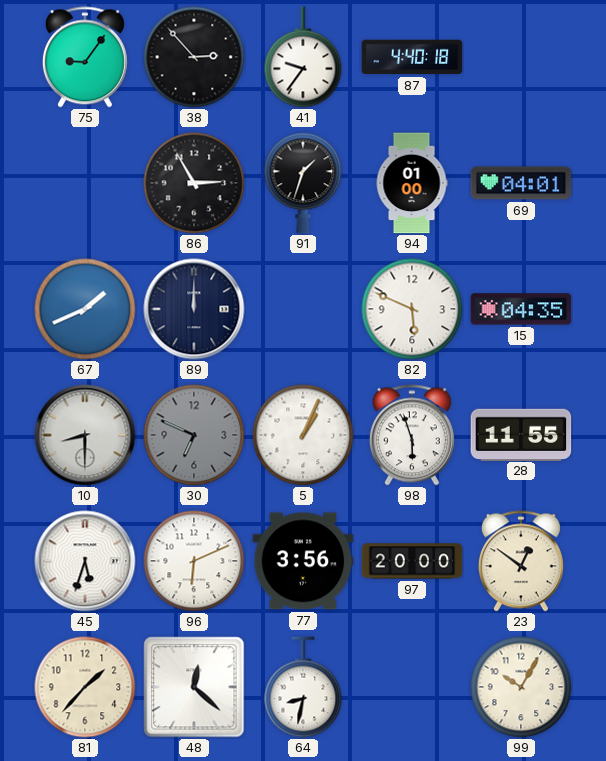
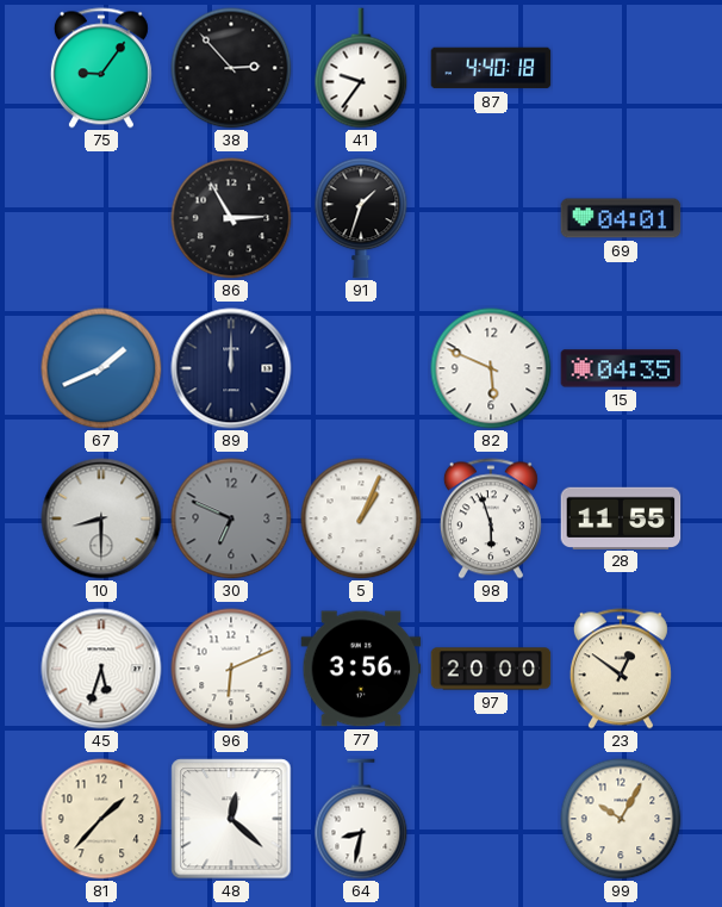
94: 01:00 -> none
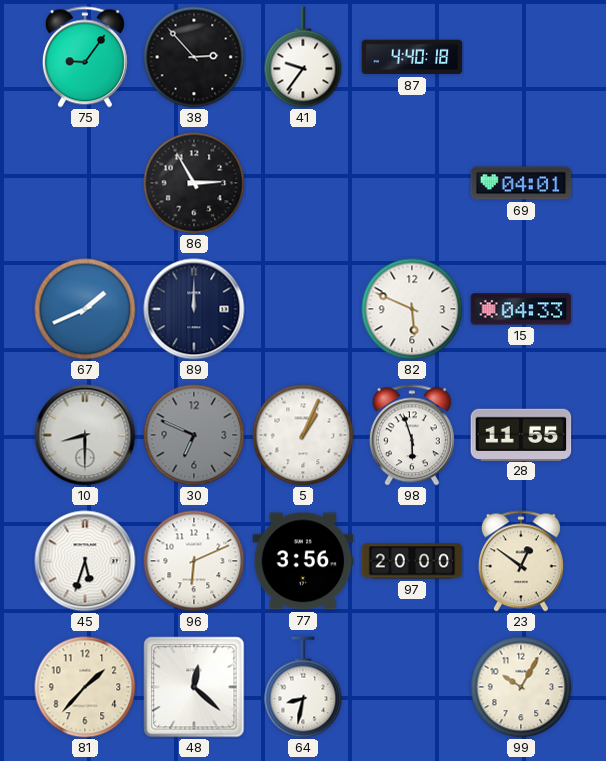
91: 1:33 -> none
15: 04:35 -> 04:33
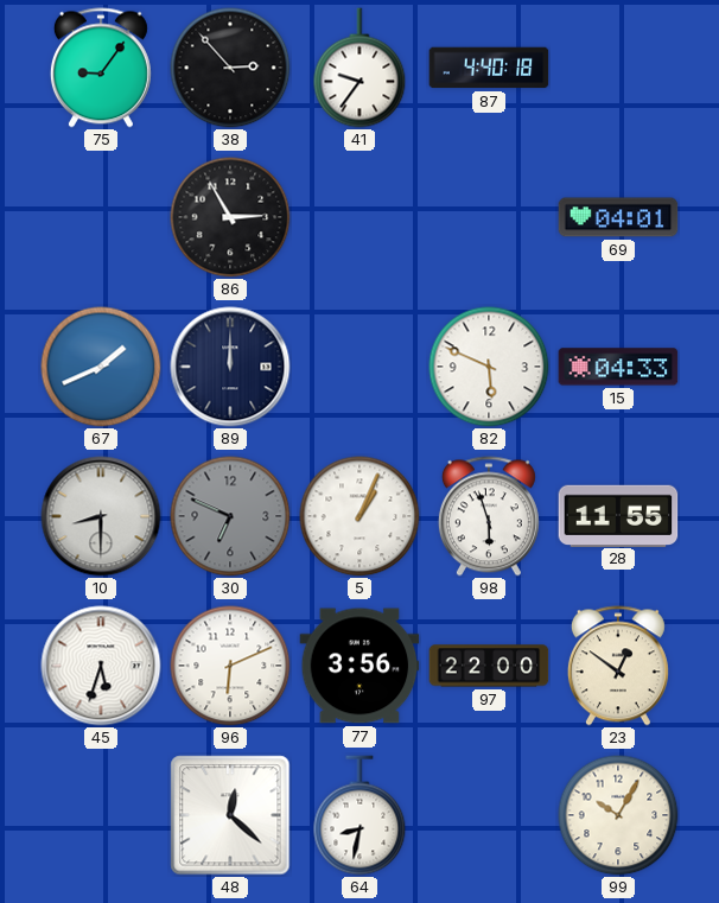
97: 20:00 -> 22:00
81: 1:37 -> none
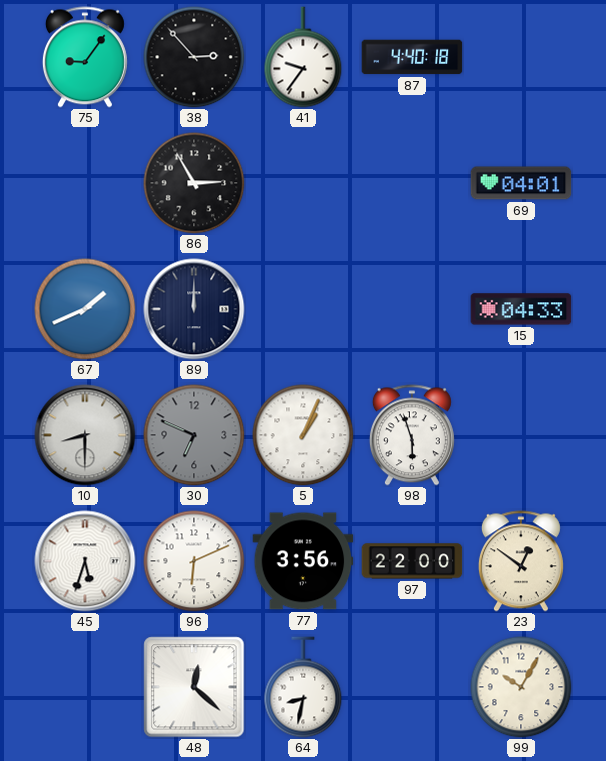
82: 5:49 -> none
28: 11:55 -> none
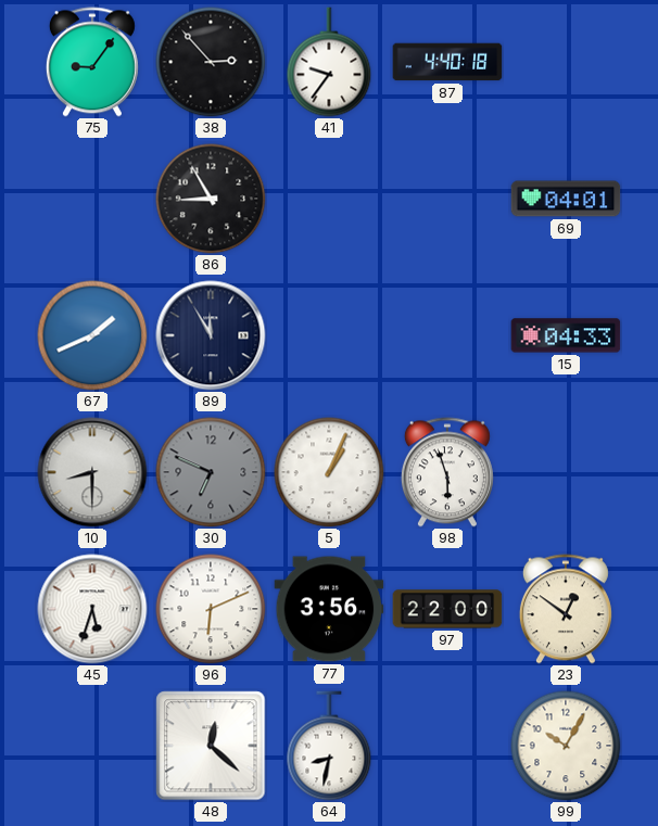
86: 2:55 -> 8:55
89: 12:00 -> 11:55
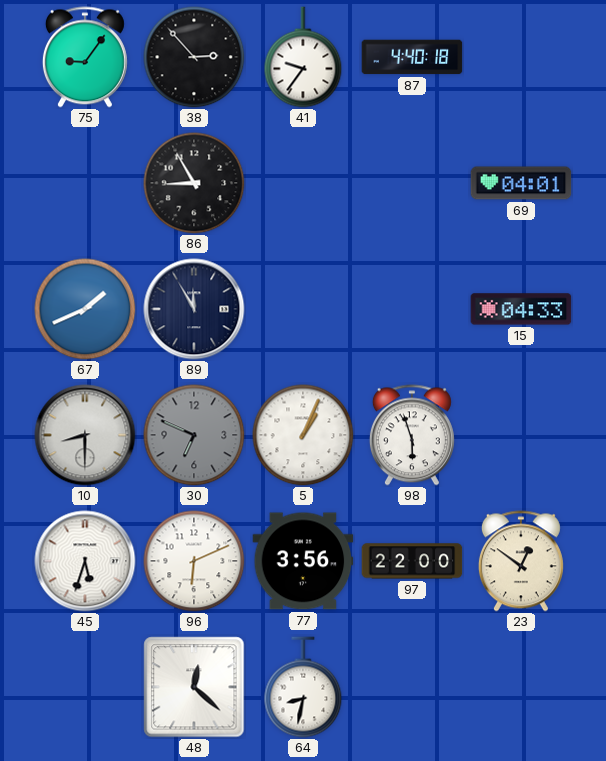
99: 10:05 -> none
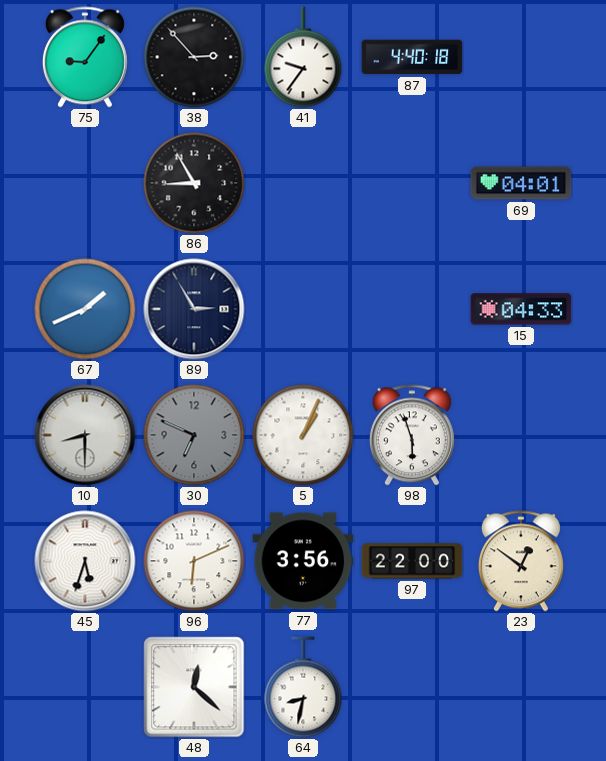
89: 11:55 -> 2:55
